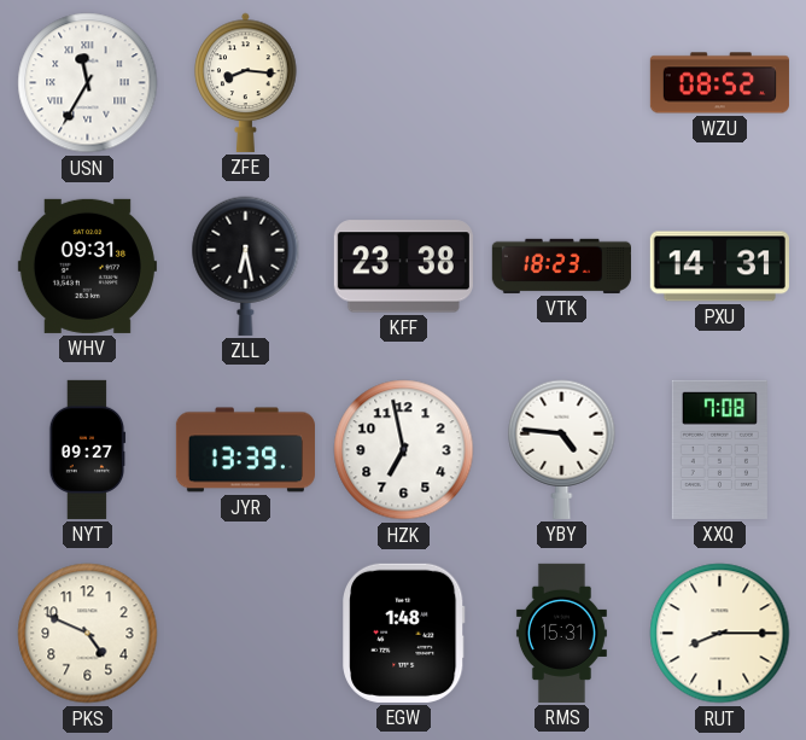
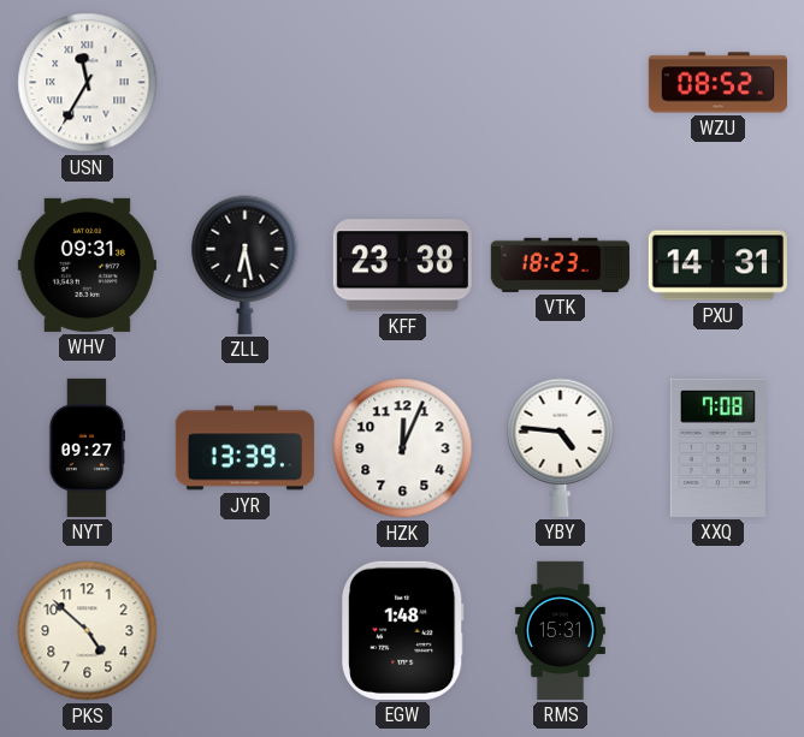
ZFE: 8:16 -> none
HZK: 6:58 -> 12:04
PKS: 4:49 -> 4:52
RUT: 8:15 -> none
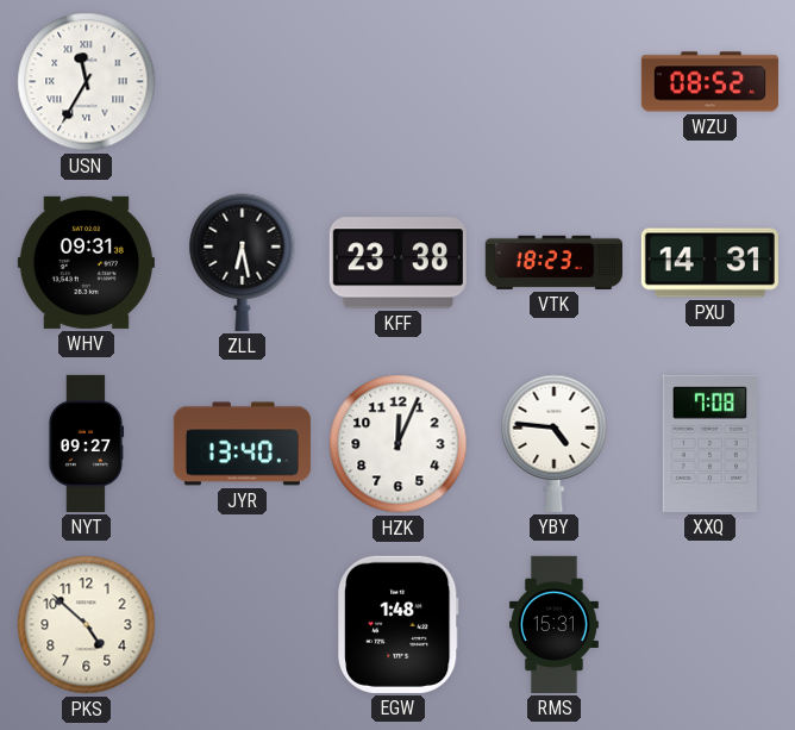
JYR: 13:39 -> 13:40
